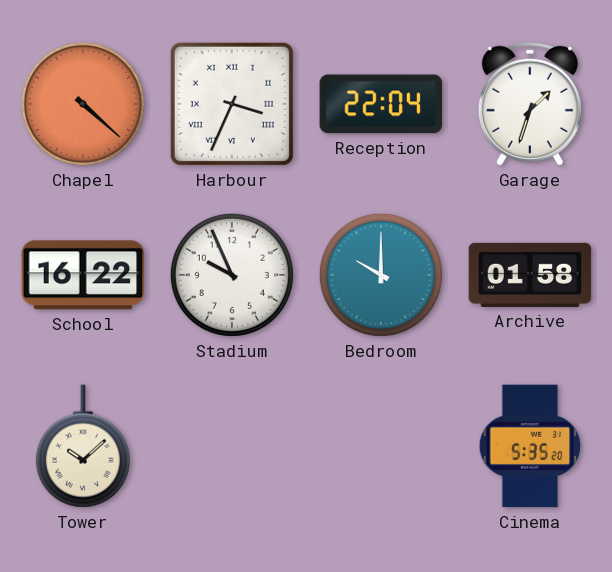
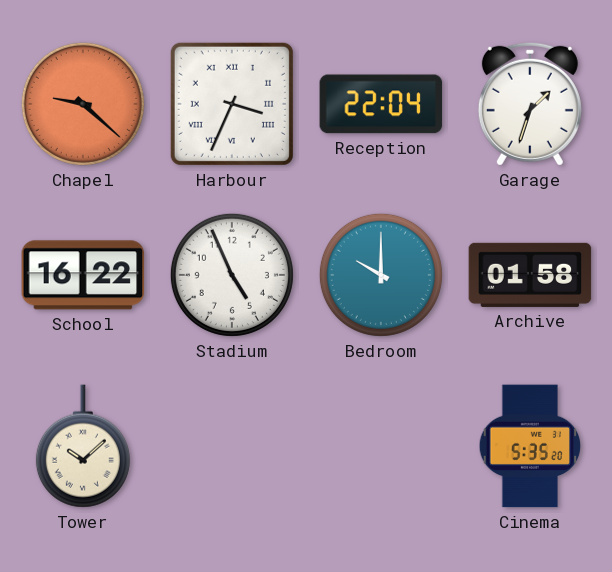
Chapel: 4:22 -> 9:22
Stadium: 9:56 -> 4:56
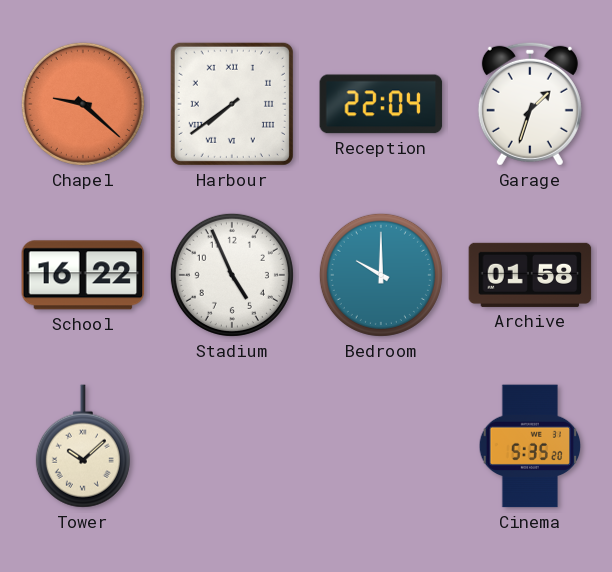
Harbour: 3:34 -> 7:39
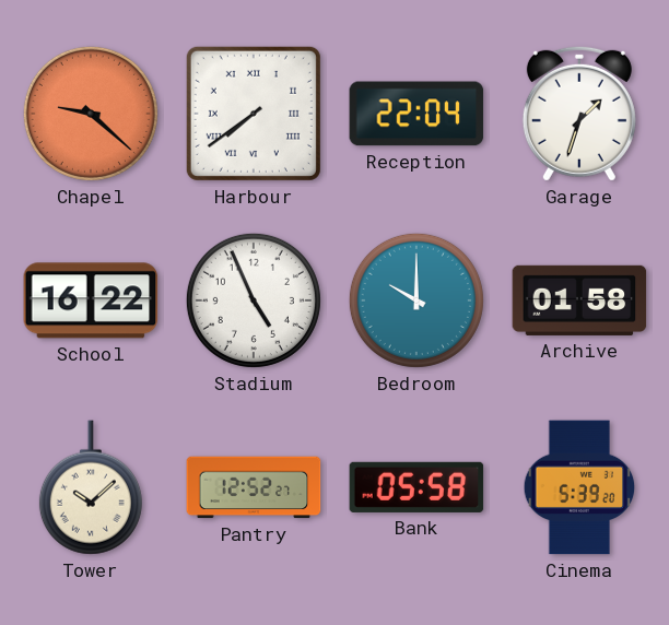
Pantry: none -> 12:52
Bank: none -> 05:58
Cinema: 5:35 -> 5:39
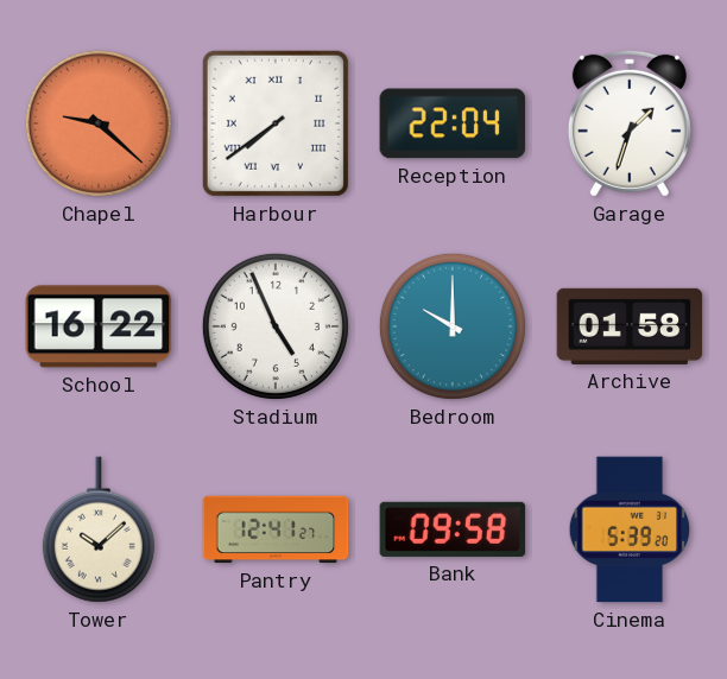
Pantry: 12:52 -> 12:41
Bank: 05:58 -> 09:58
